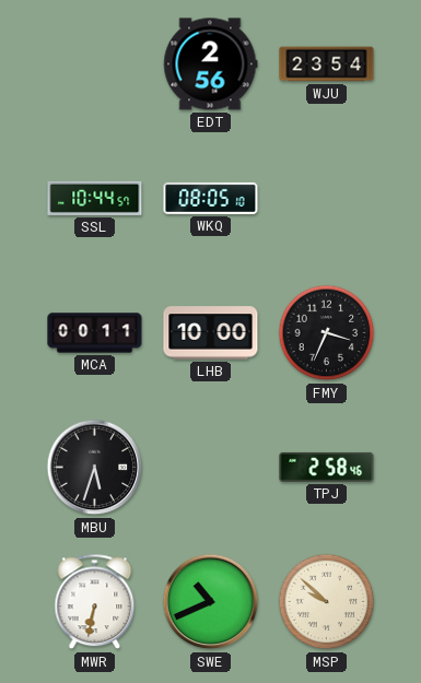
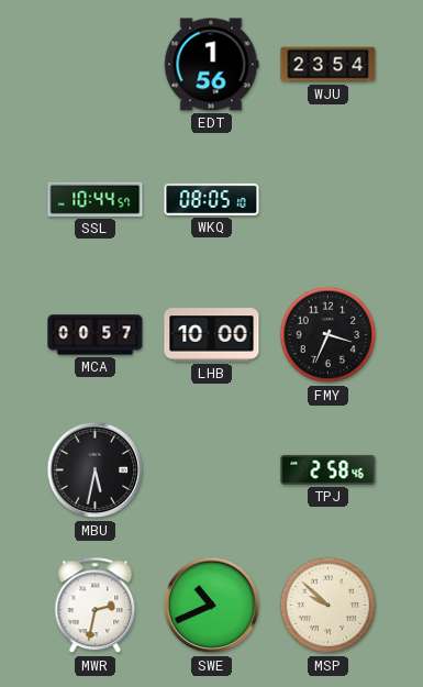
EDT: 2:56 -> 1:56
MCA: 00:11 -> 00:57
MBU: 5:33 -> 5:32
MWR: 6:32 -> 2:32
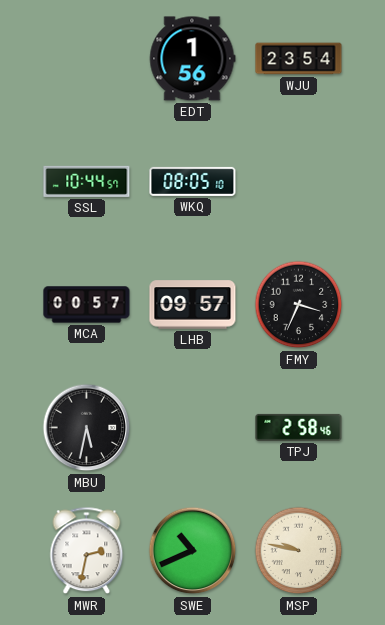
LHB: 10:00 -> 09:57
MSP: 9:52 -> 9:47
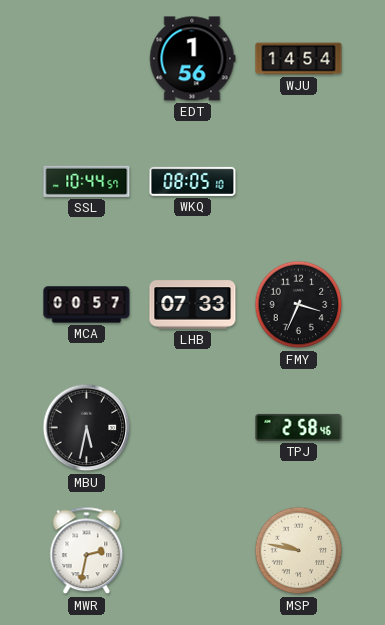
WJU: 23:54 -> 14:54
LHB: 09:57 -> 07:33
SWE: 10:41 -> none
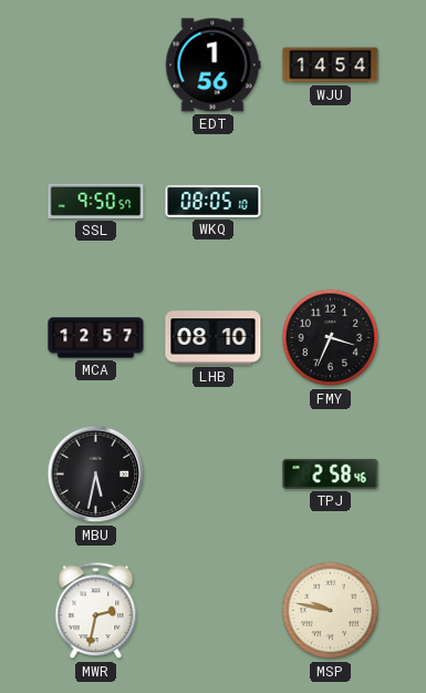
SSL: 10:44 -> 9:50
MCA: 00:57 -> 12:57
LHB: 07:33 -> 08:10
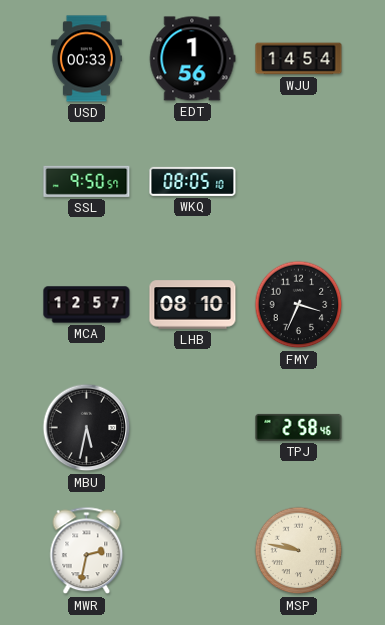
USD: none -> 00:33
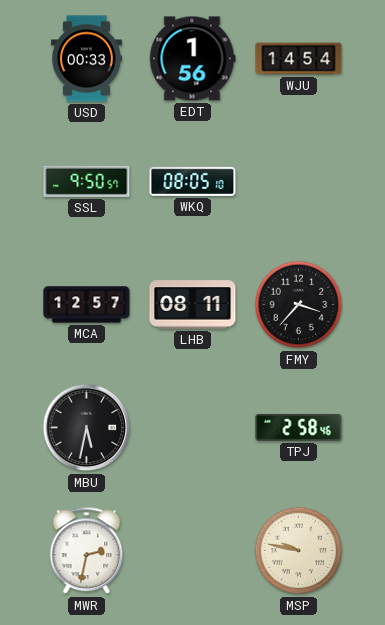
LHB: 08:10 -> 08:11
FMY: 3:34 -> 3:37
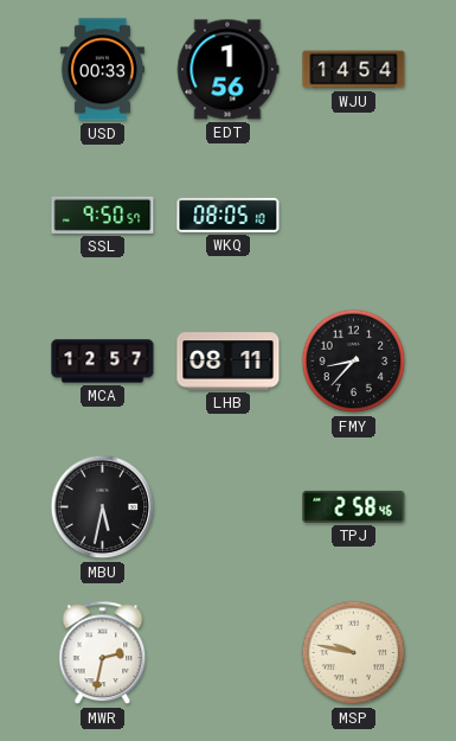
FMY: 3:37 -> 8:37
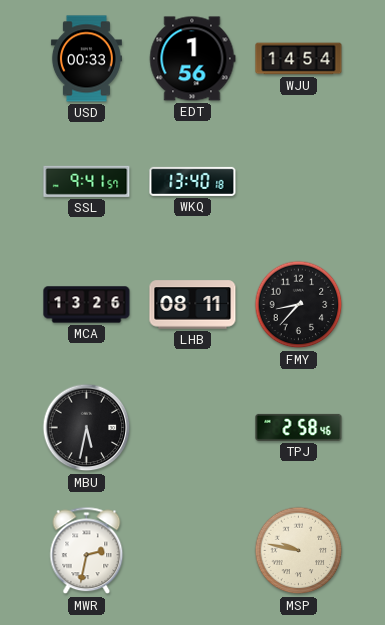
SSL: 9:50 -> 9:41
WKQ: 08:05 -> 13:40
MCA: 12:57 -> 13:26
